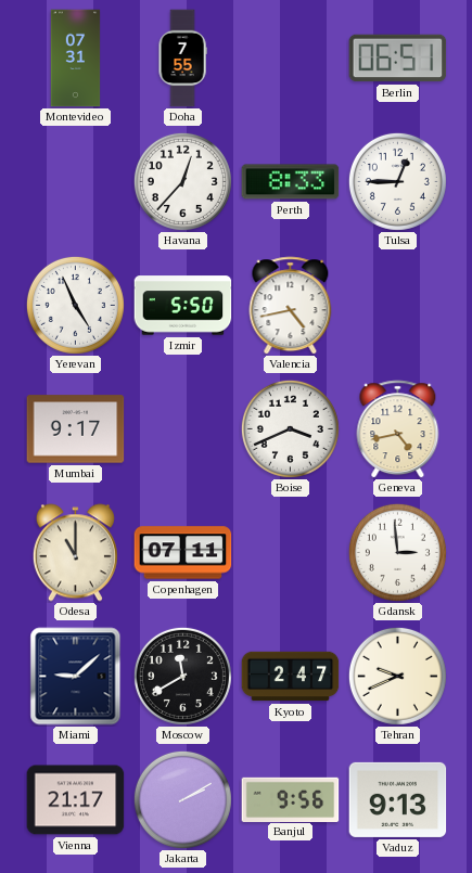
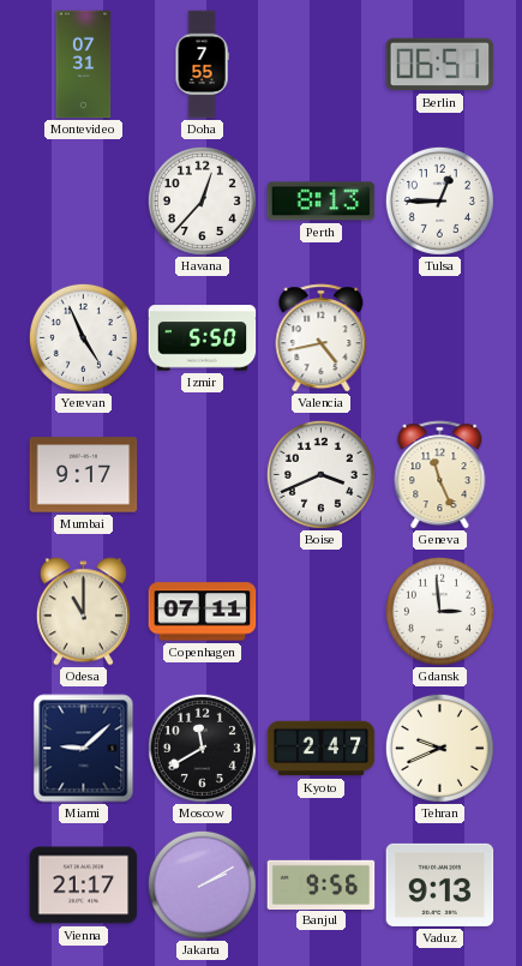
Perth: 8:33 -> 8:13
Geneva: 4:43 -> 11:26
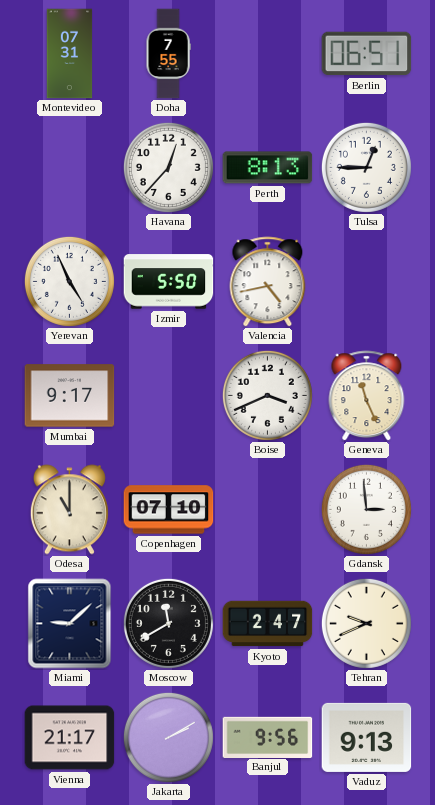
Copenhagen: 07:11 -> 07:10
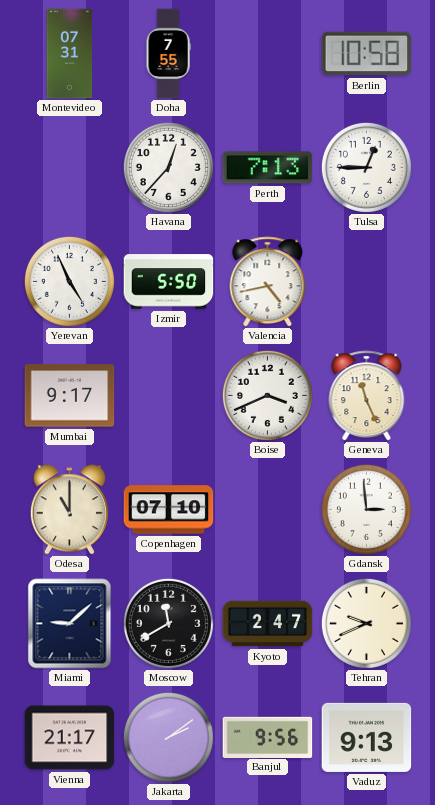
Berlin: 06:51 -> 10:58
Perth: 8:13 -> 7:13
Jakarta: 2:10 -> 2:09
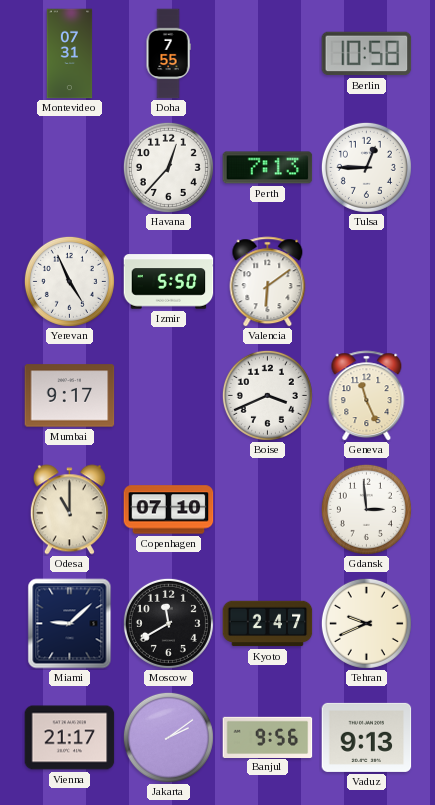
Valencia: 4:43 -> 6:09
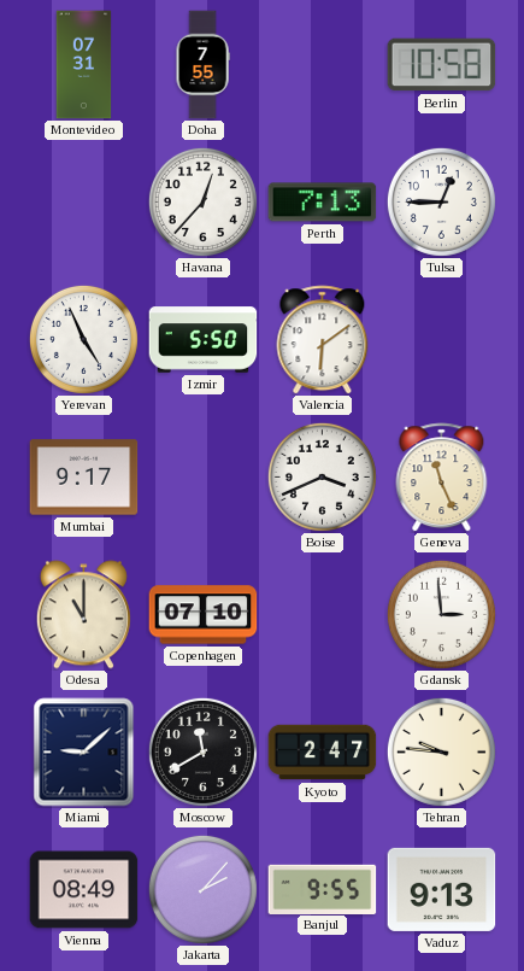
Tehran: 9:41 -> 9:46
Vienna: 21:17 -> 08:49
Jakarta: 2:09 -> 2:07
Banjul: 9:56 -> 9:55
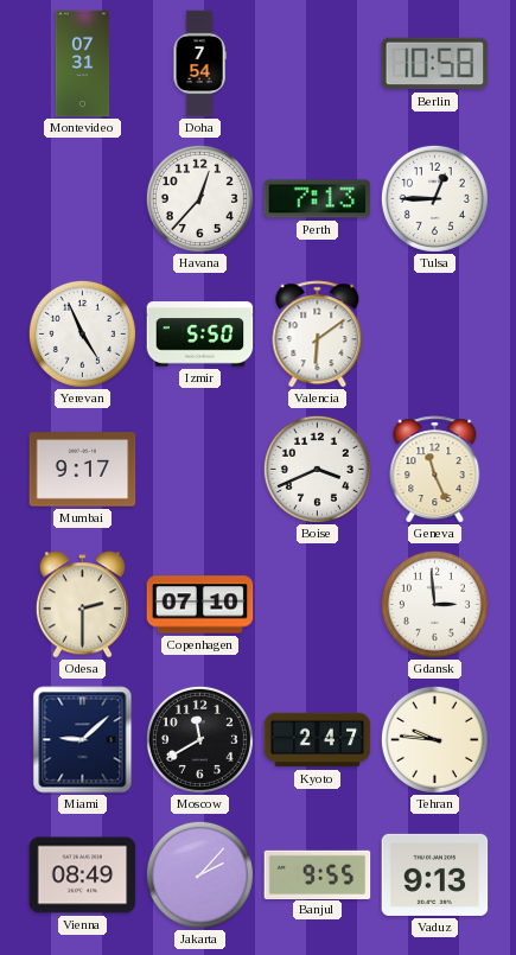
Doha: 7:55 -> 7:54
Odesa: 11:00 -> 2:30
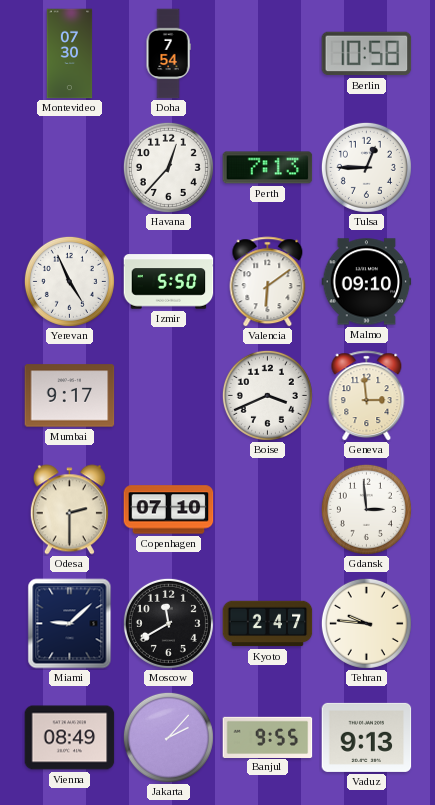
Montevideo: 07:31 -> 07:30
Malmo: none -> 09:10
Geneva: 11:26 -> 2:59
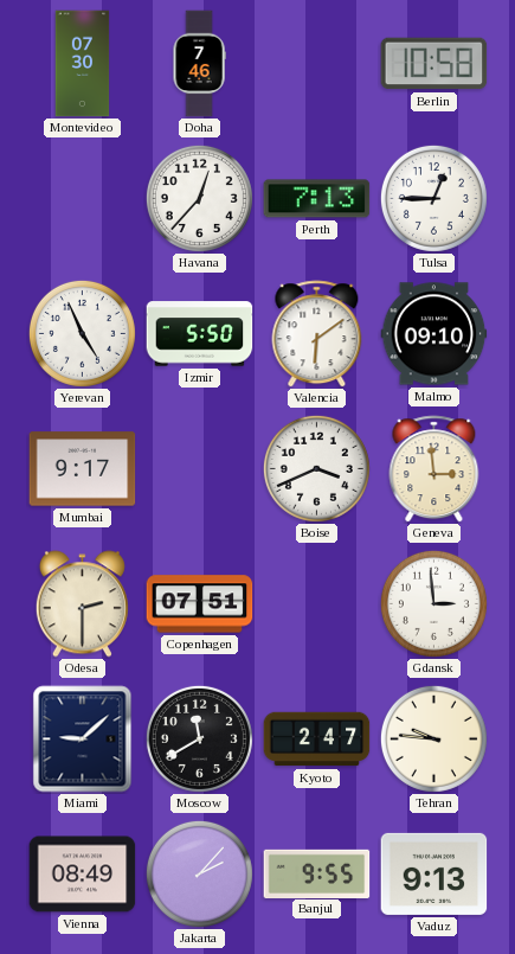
Doha: 7:54 -> 7:46
Copenhagen: 07:10 -> 07:51
